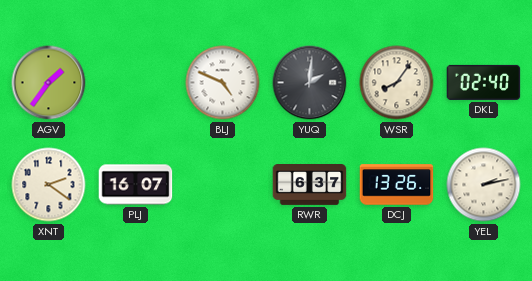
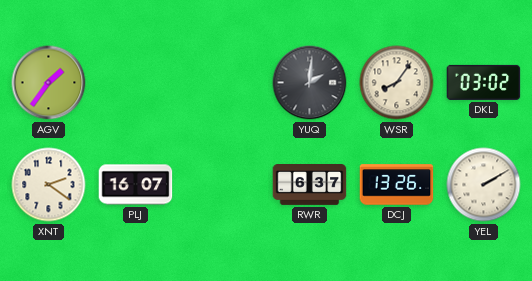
BLJ: 4:49 -> none
DKL: 02:40 -> 03:02
YEL: 2:13 -> 2:10
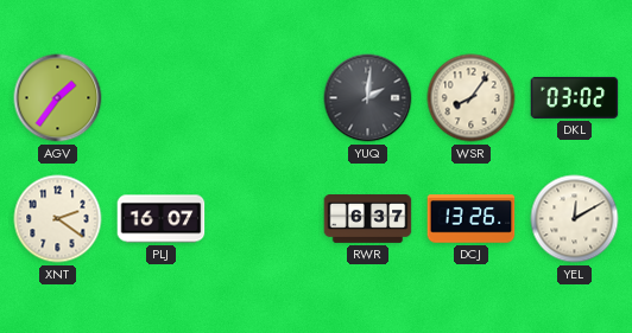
YEL: 2:10 -> 12:10
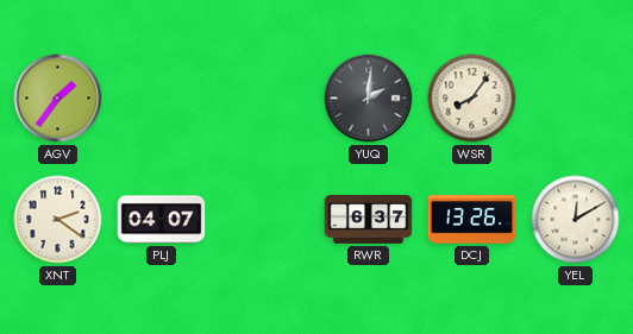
DKL: 03:02 -> none
PLJ: 16:07 -> 04:07
